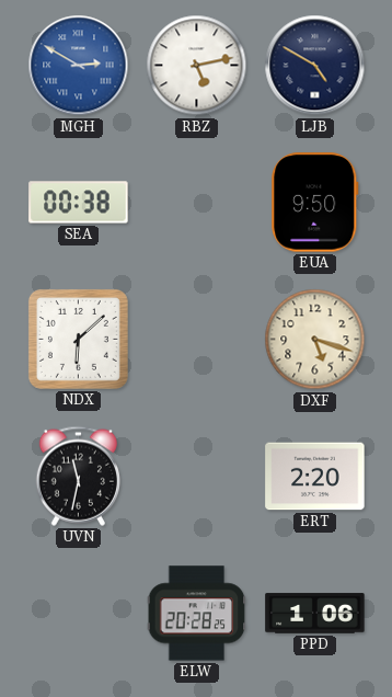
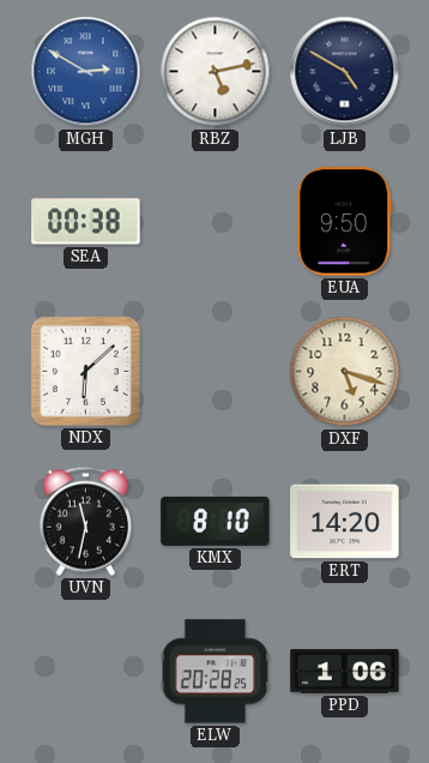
KMX: none -> 8:10
ERT: 2:20 -> 14:20
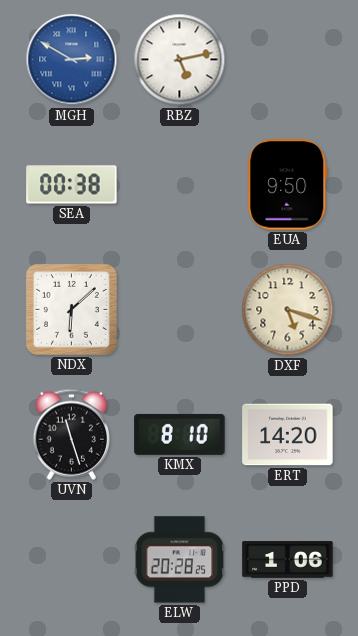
LJB: 4:50 -> none
UVN: 11:32 -> 11:27
